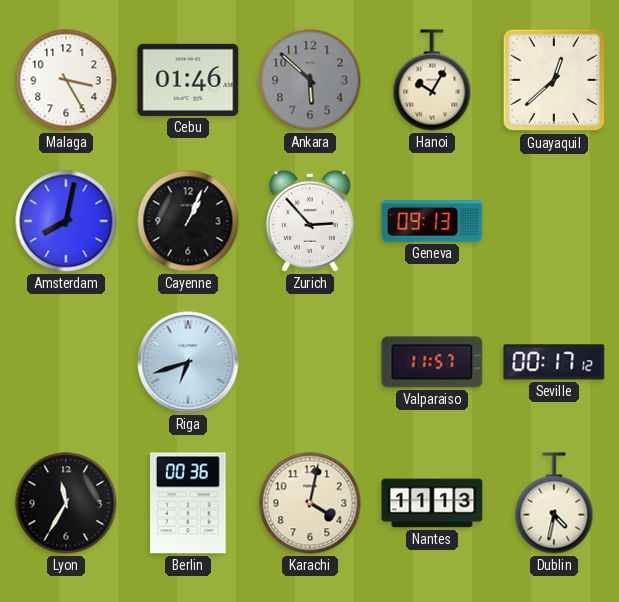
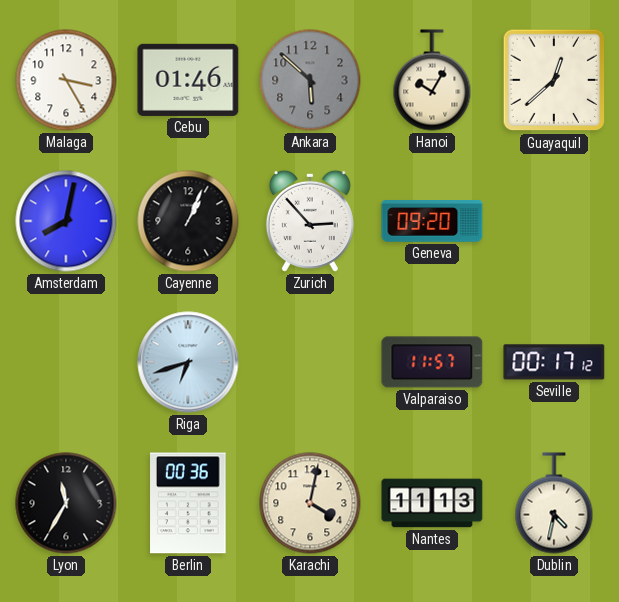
Geneva: 09:13 -> 09:20
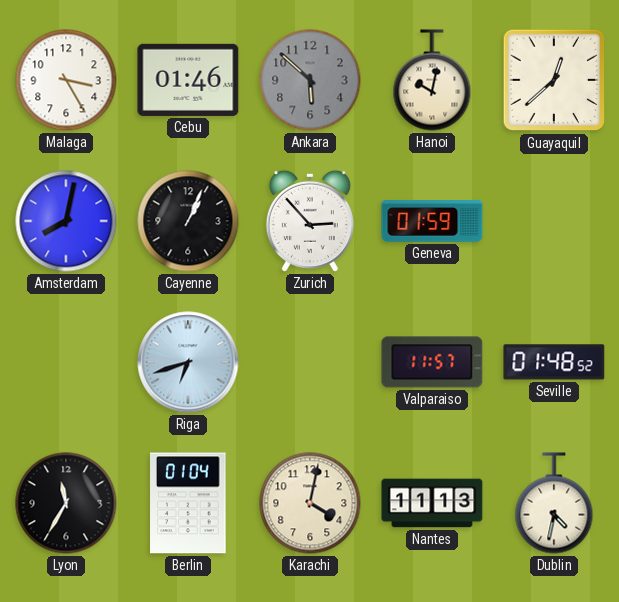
Hanoi: 10:05 -> 10:02
Geneva: 09:20 -> 01:59
Seville: 00:17 -> 01:48
Berlin: 00:36 -> 01:04
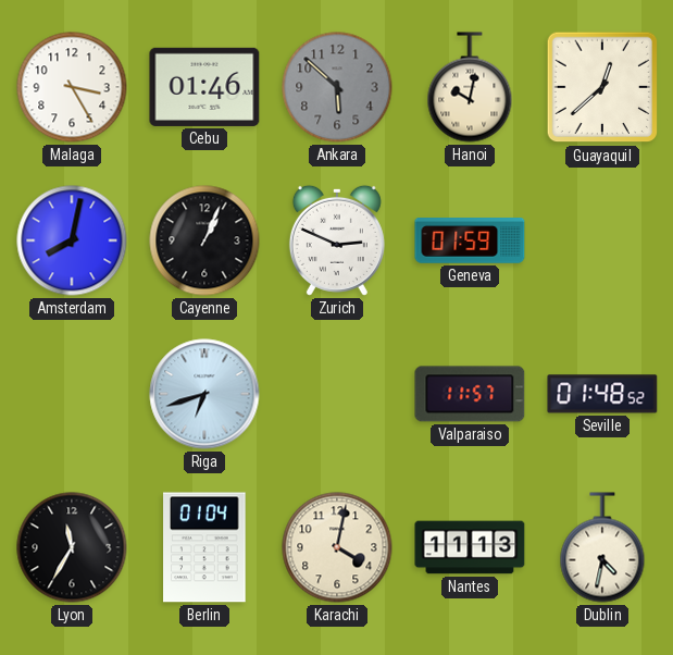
Zurich: 2:53 -> 2:49
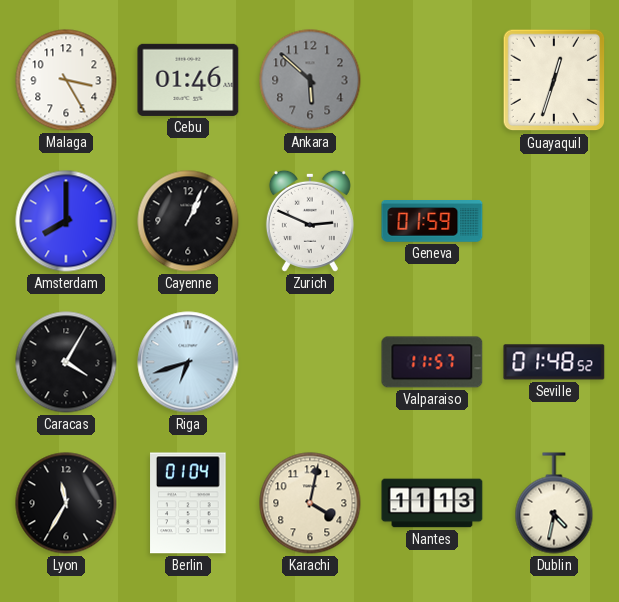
Hanoi: 10:02 -> none
Guayaquil: 12:38 -> 12:33
Amsterdam: 8:02 -> 8:00
Caracas: none -> 4:05
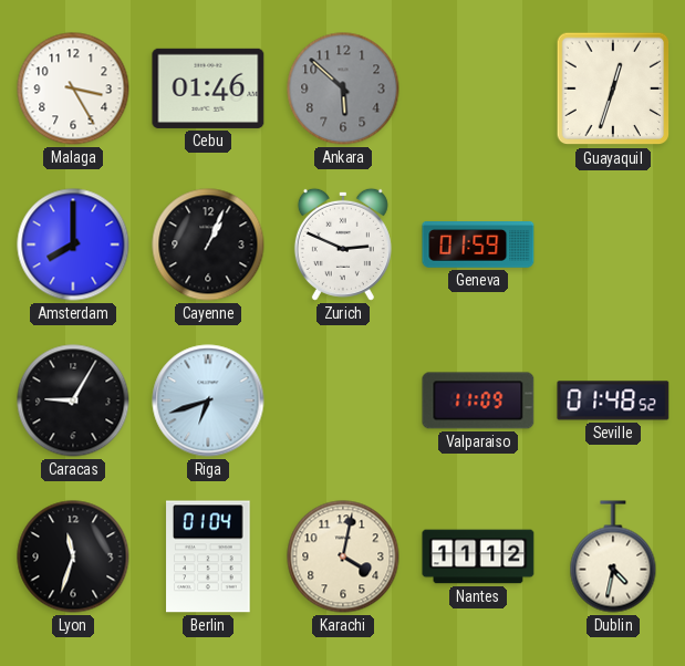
Caracas: 4:05 -> 9:05
Valparaiso: 11:57 -> 11:09
Lyon: 11:35 -> 11:33
Nantes: 11:13 -> 11:12
